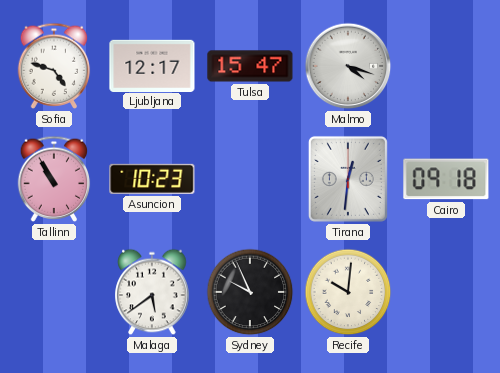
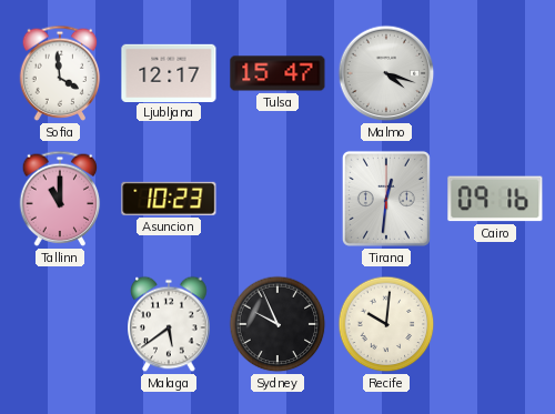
Sofia: 4:48 -> 3:59
Tallinn: 10:55 -> 11:00
Cairo: 09:18 -> 09:16
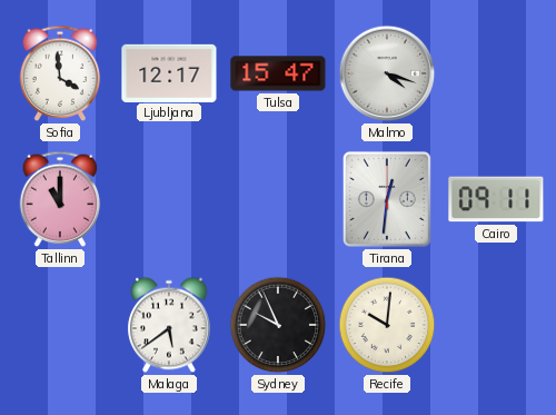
Asuncion: 10:23 -> none
Cairo: 09:16 -> 09:11
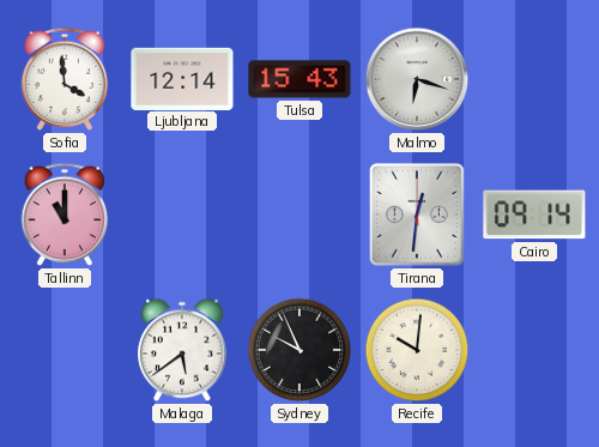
Ljubljana: 12:17 -> 12:14
Tulsa: 15:47 -> 15:43
Malmo: 4:18 -> 6:18
Cairo: 09:11 -> 09:14
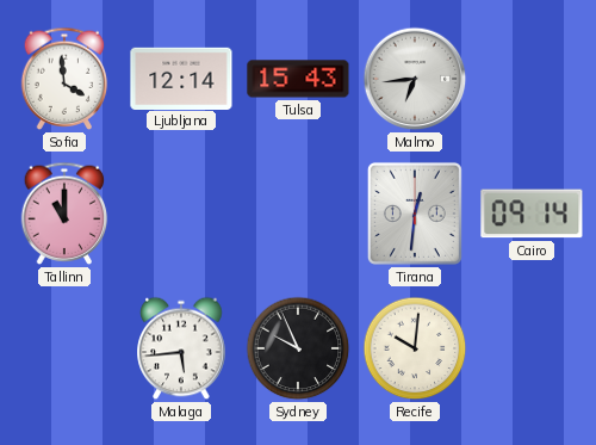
Malmo: 6:18 -> 6:44
Malaga: 5:39 -> 5:44
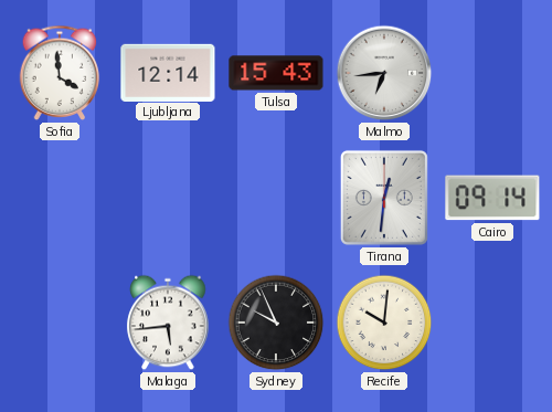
Tallinn: 11:00 -> none
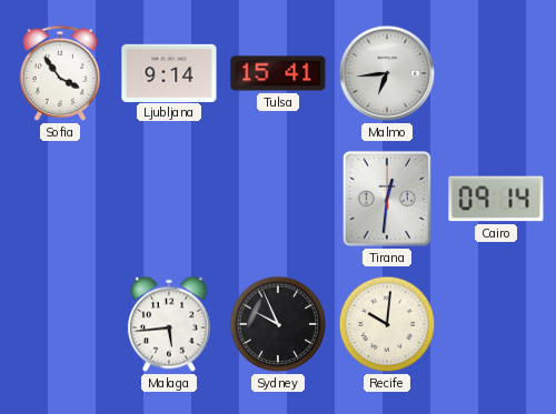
Sofia: 3:59 -> 3:54
Ljubljana: 12:14 -> 9:14
Tulsa: 15:43 -> 15:41
